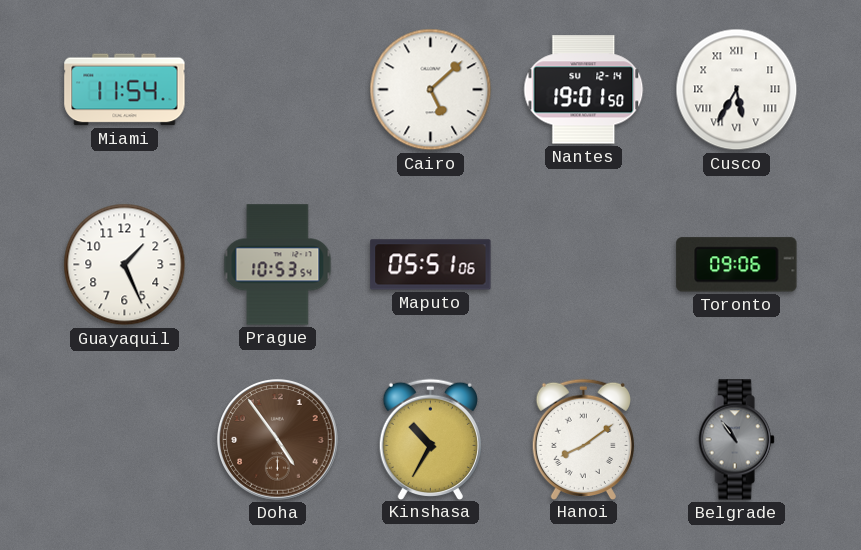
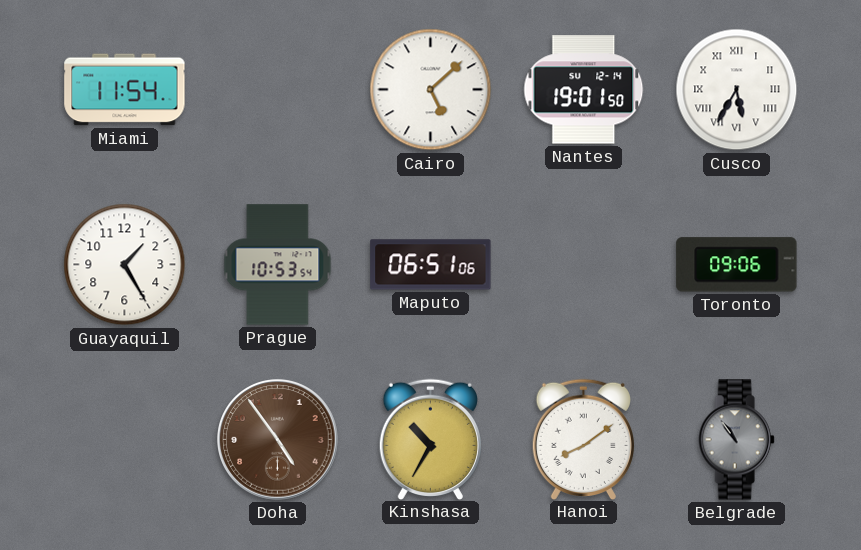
Guayaquil: 1:26 -> 1:25
Maputo: 05:51 -> 06:51
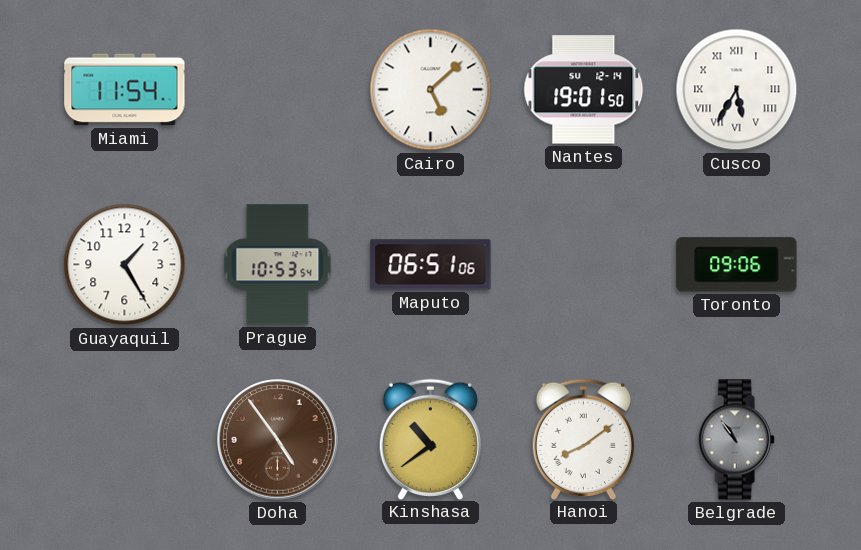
Kinshasa: 10:35 -> 10:39
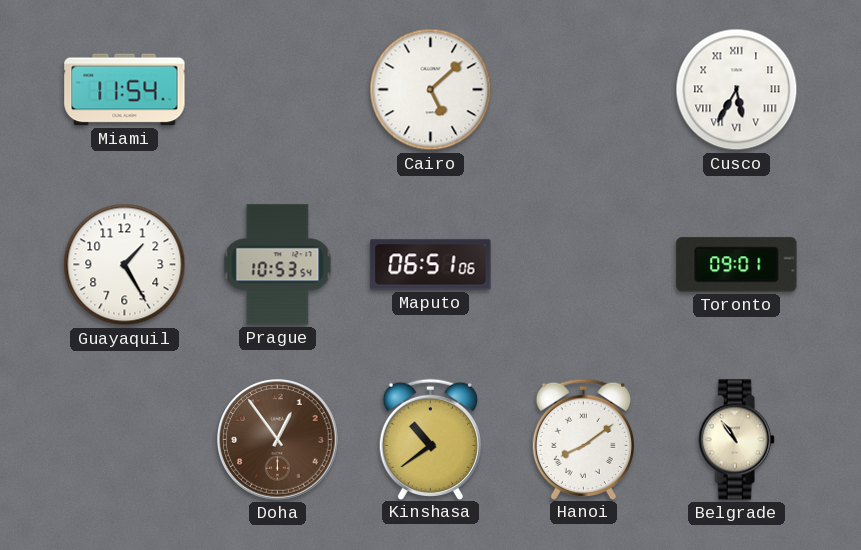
Nantes: 19:01 -> none
Toronto: 09:06 -> 09:01
Doha: 4:54 -> 12:54
Belgrade dial: grey -> cream
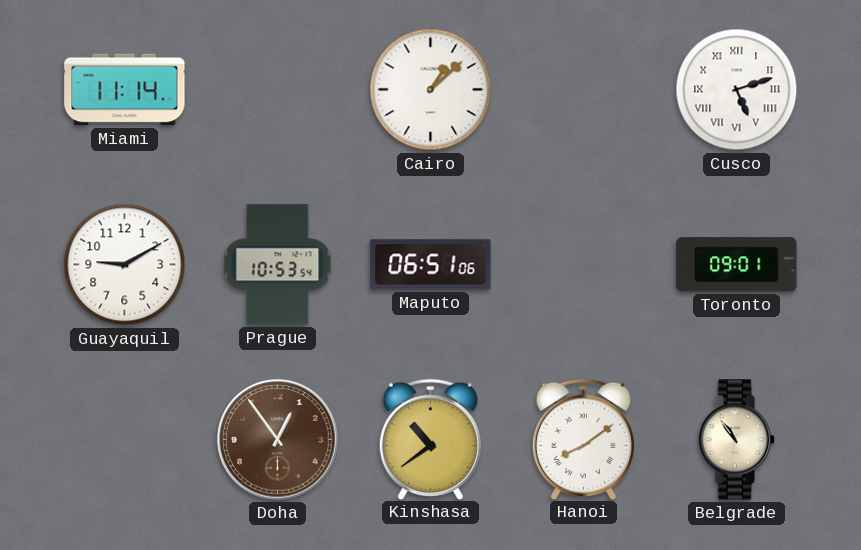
Miami: 11:54 -> 11:14
Cairo: 5:08 -> 1:08
Cusco: 5:35 -> 5:12
Guayaquil: 1:25 -> 9:10
